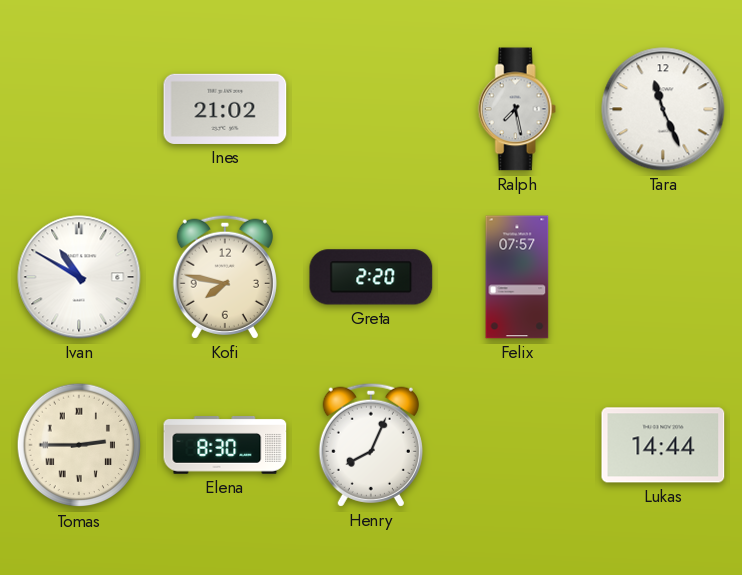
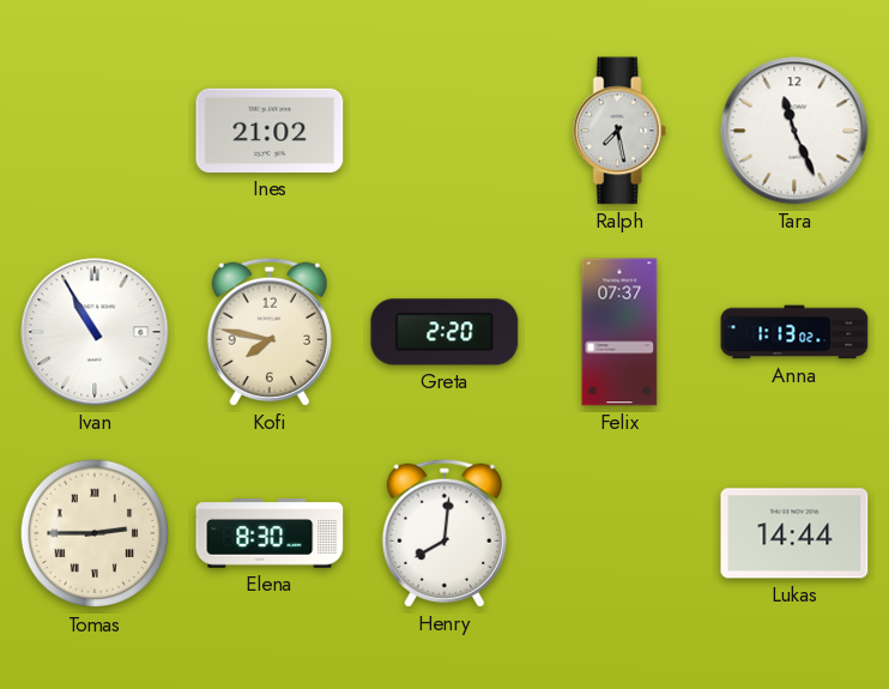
Ivan: 10:50 -> 10:55
Felix: 07:57 -> 07:37
Anna: none -> 1:13
Henry: 8:04 -> 8:01
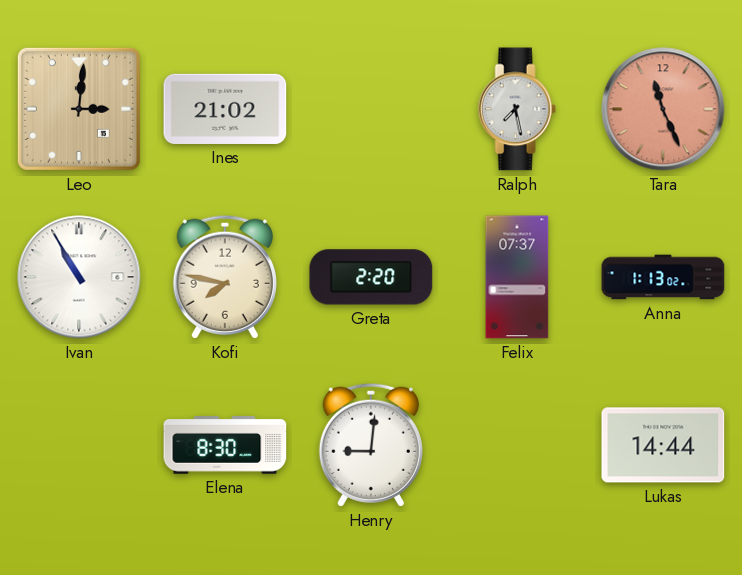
Leo: none -> 3:01
Tara dial: white -> salmon
Tomas: 2:45 -> none
Henry: 8:01 -> 9:01
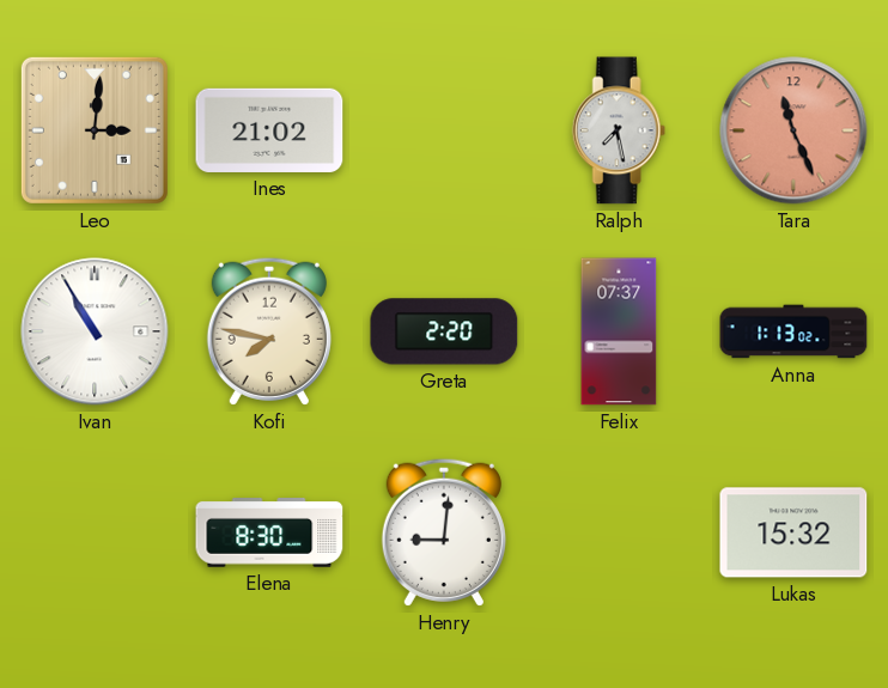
Lukas: 14:44 -> 15:32
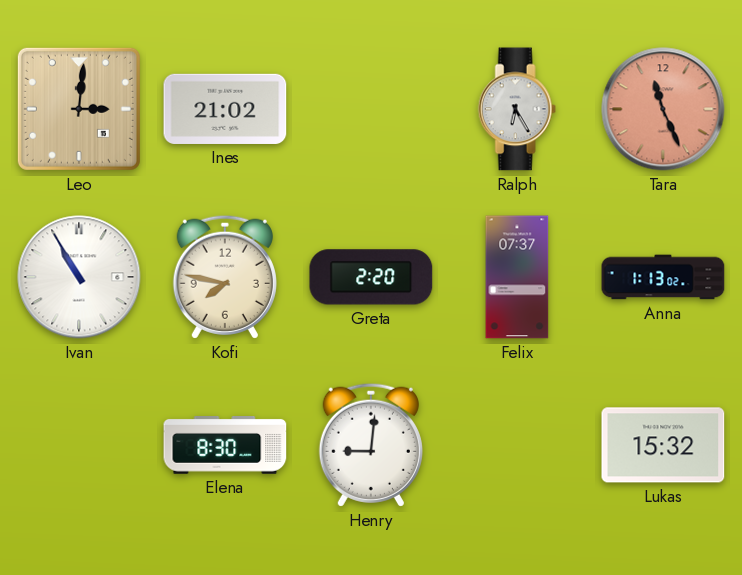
Ralph: 7:28 -> 6:25
